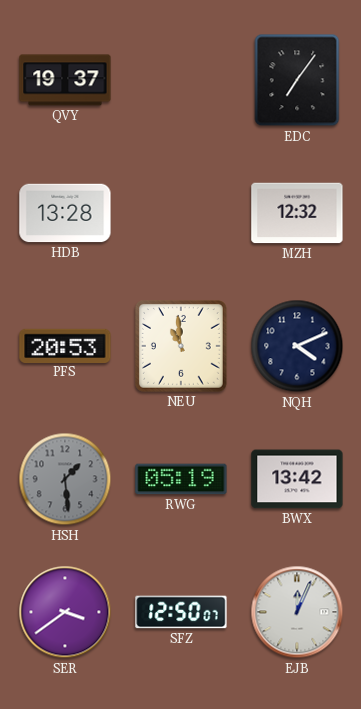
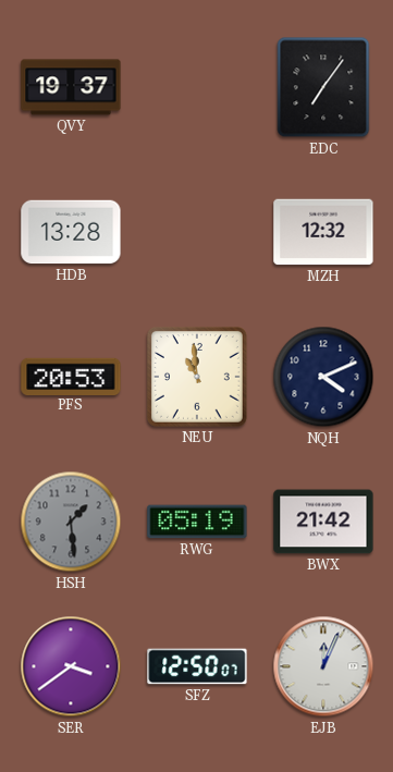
BWX: 13:42 -> 21:42
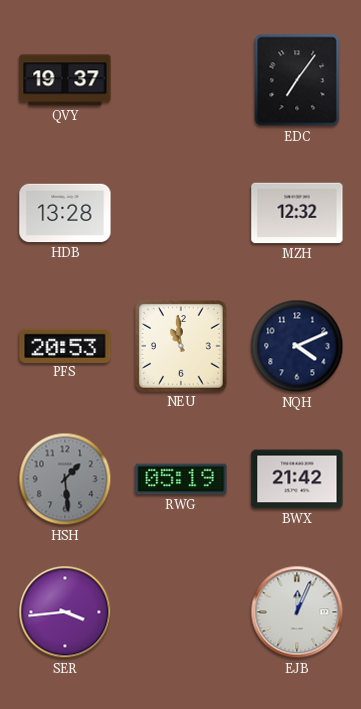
SER: 3:39 -> 3:44
SFZ: 12:50 -> none
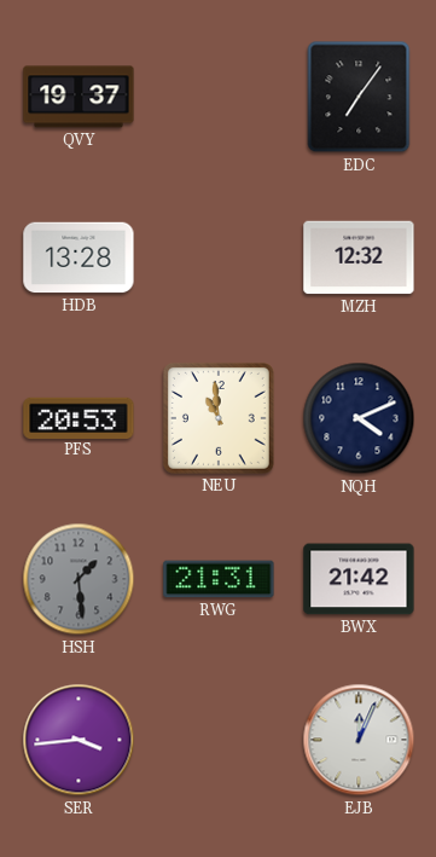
RWG: 05:19 -> 21:31
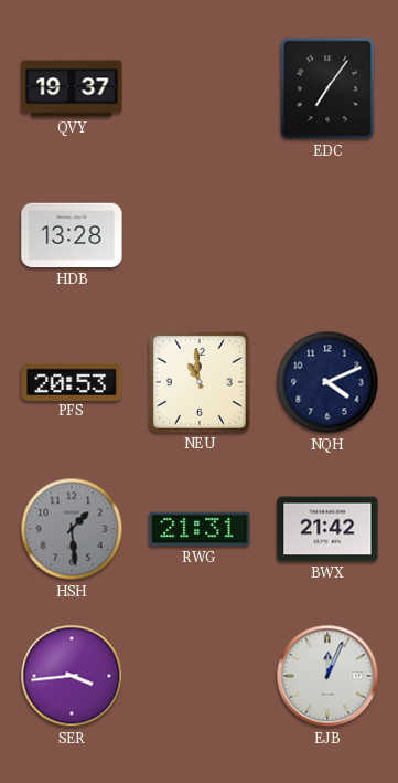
MZH: 12:32 -> none
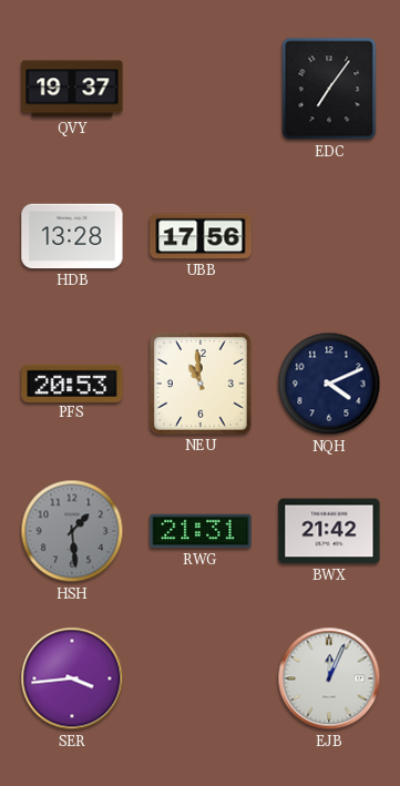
UBB: none -> 17:56
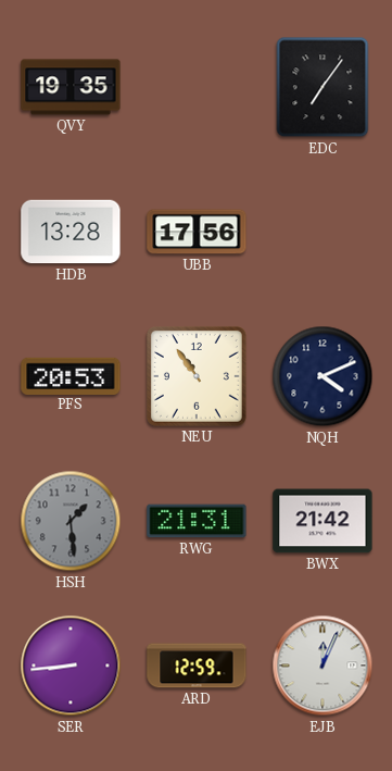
QVY: 19:37 -> 19:35
NEU: 10:59 -> 10:54
SER: 3:44 -> 8:44
ARD: none -> 12:59
